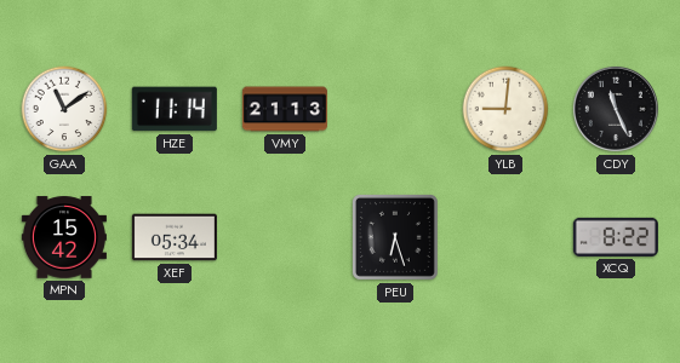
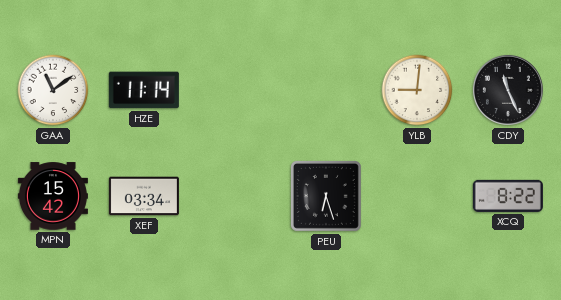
VMY: 21:13 -> none
XEF: 05:34 -> 03:34
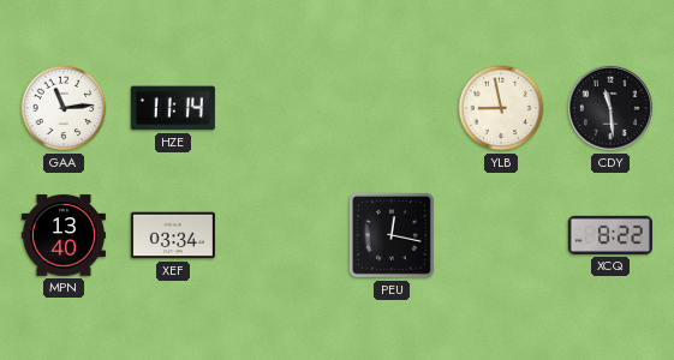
GAA: 11:09 -> 11:14
YLB: 9:01 -> 8:58
CDY: 11:26 -> 11:29
MPN: 15:42 -> 13:40
PEU: 6:27 -> 12:17
